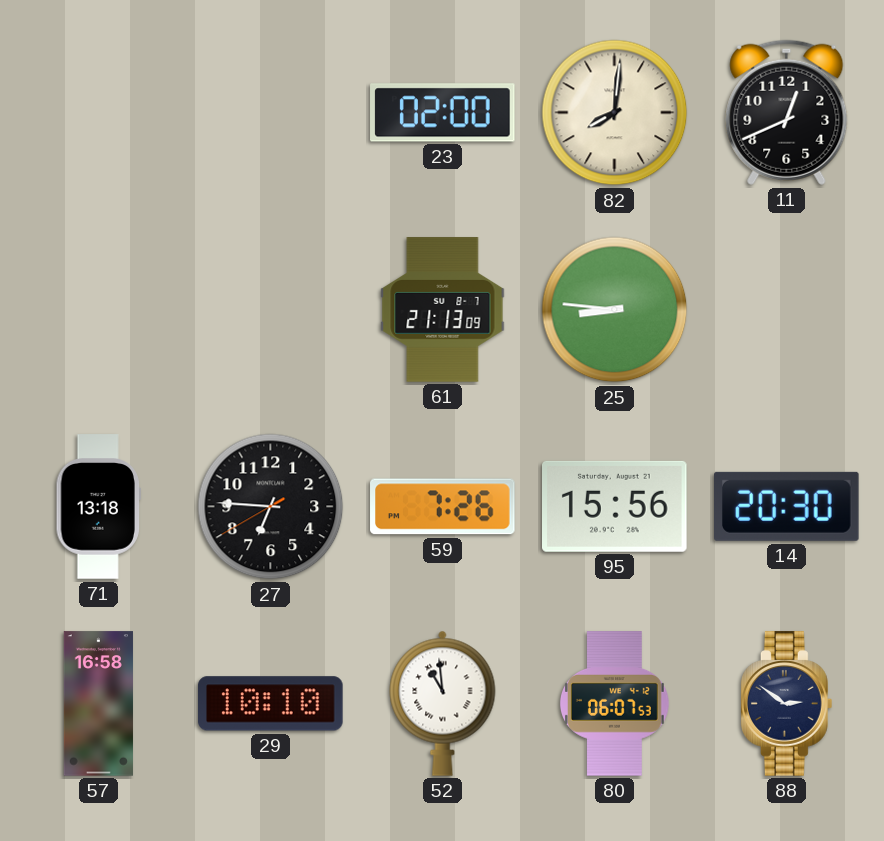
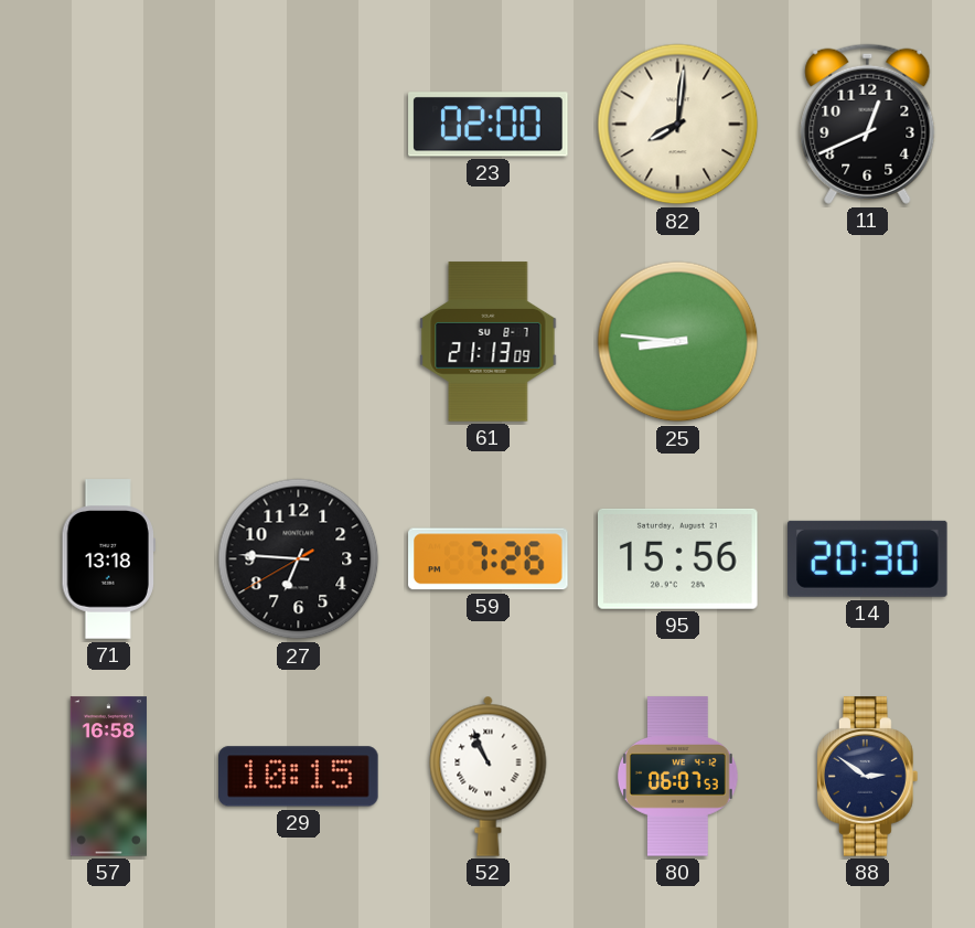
29: 10:10 -> 10:15
52: 10:59 -> 10:56
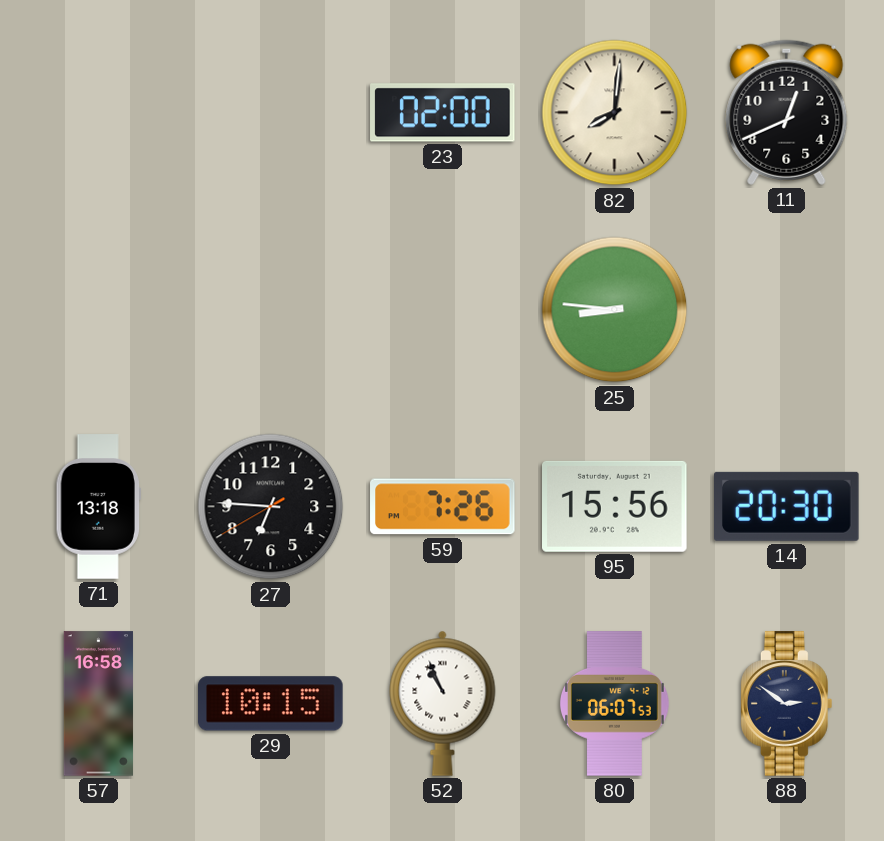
61: 21:13 -> none
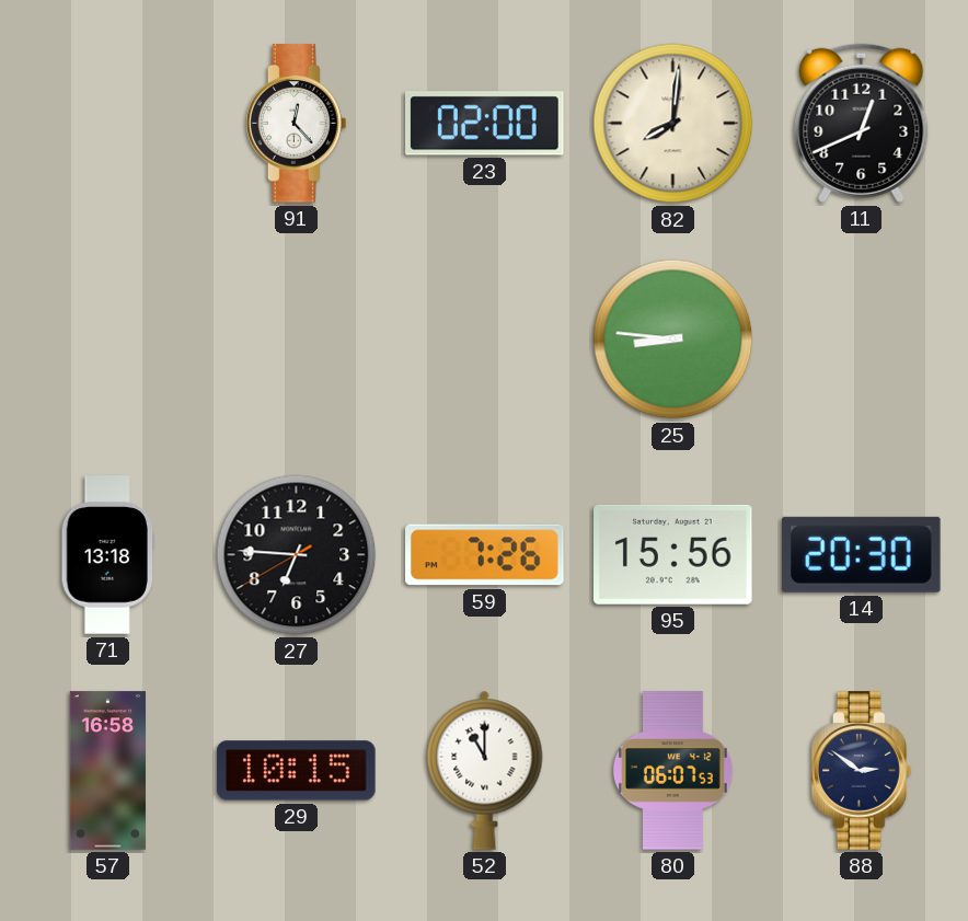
91: none -> 12:23
52: 10:56 -> 11:00
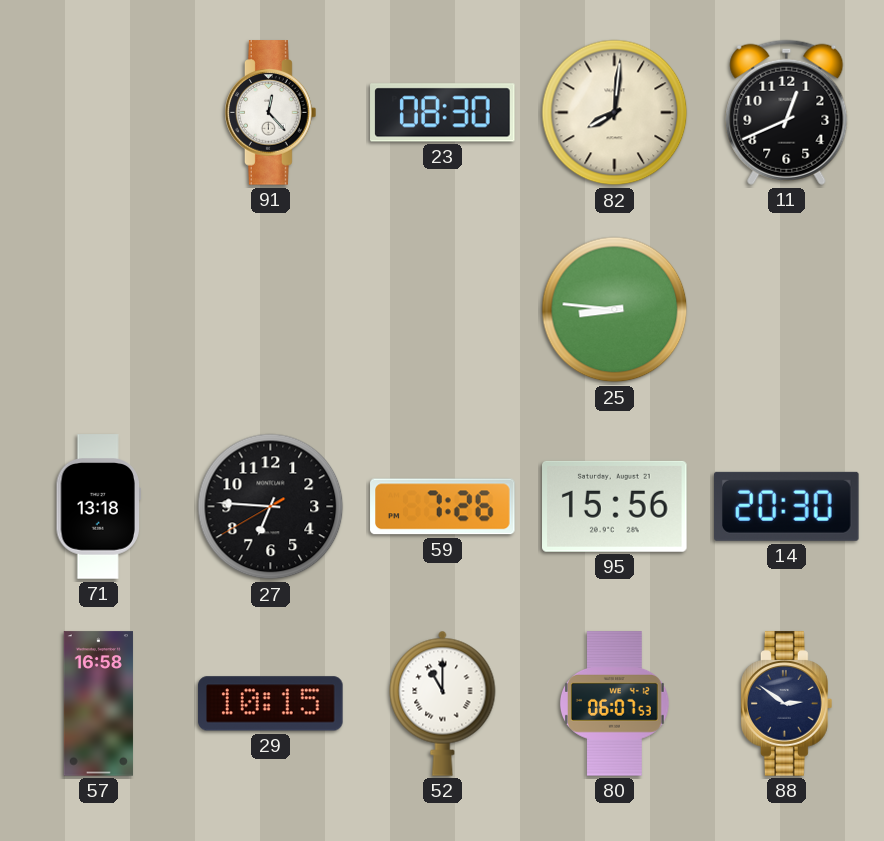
23: 02:00 -> 08:30
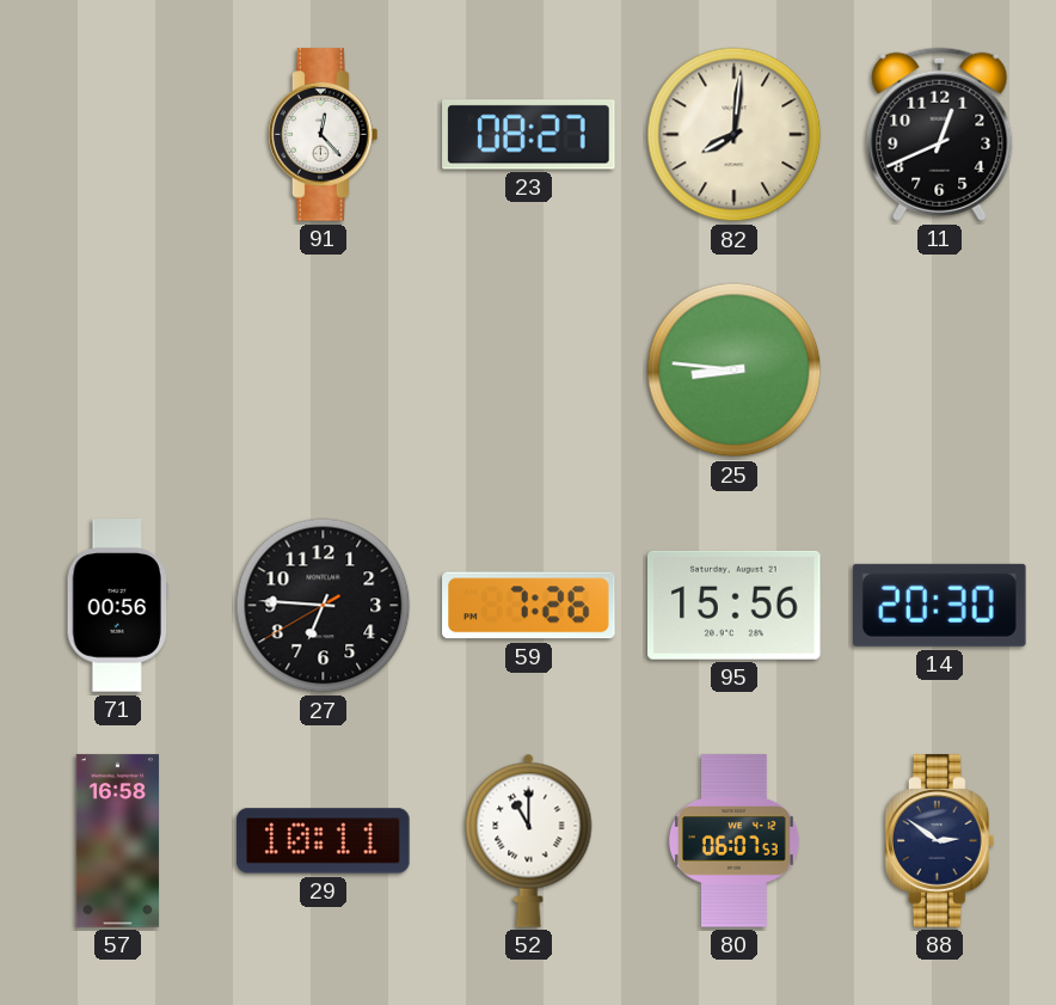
23: 08:30 -> 08:27
71: 13:18 -> 00:56
29: 10:15 -> 10:11
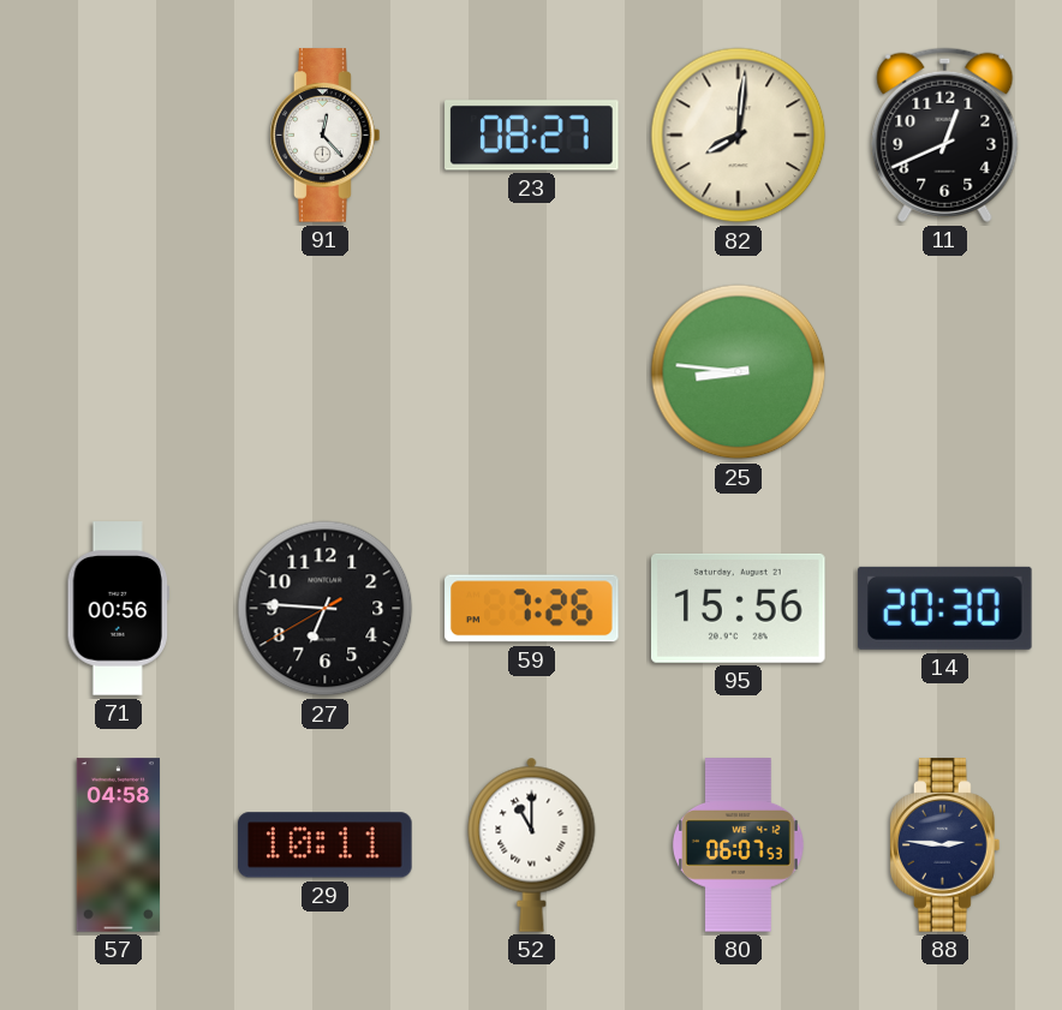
57: 16:58 -> 04:58
88: 2:51 -> 2:46
